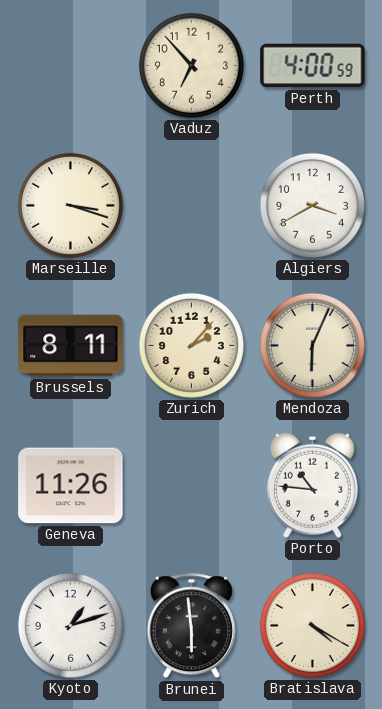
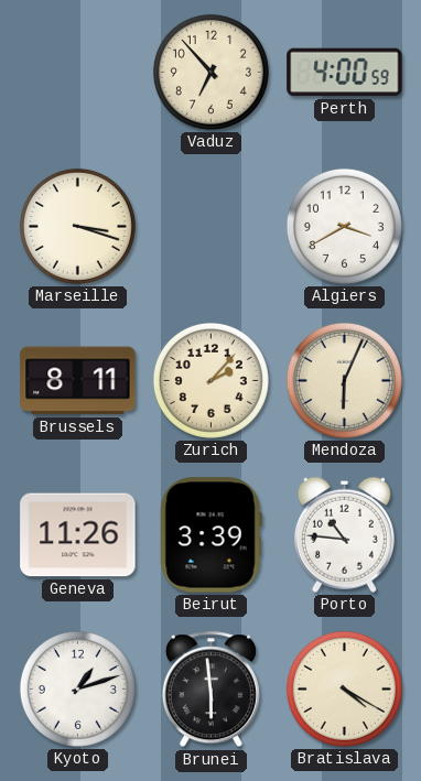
Beirut: none -> 3:39
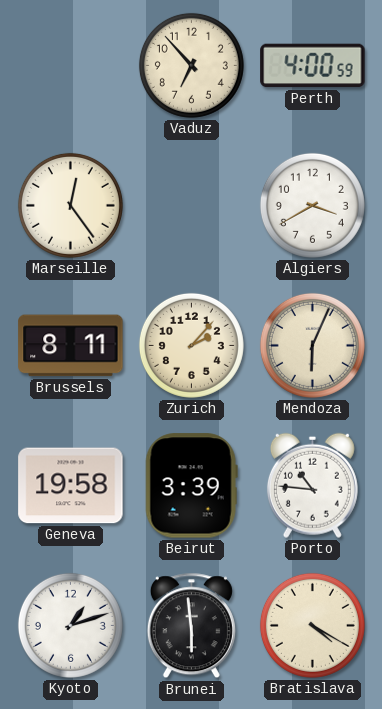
Marseille: 3:18 -> 12:24
Geneva: 11:26 -> 19:58
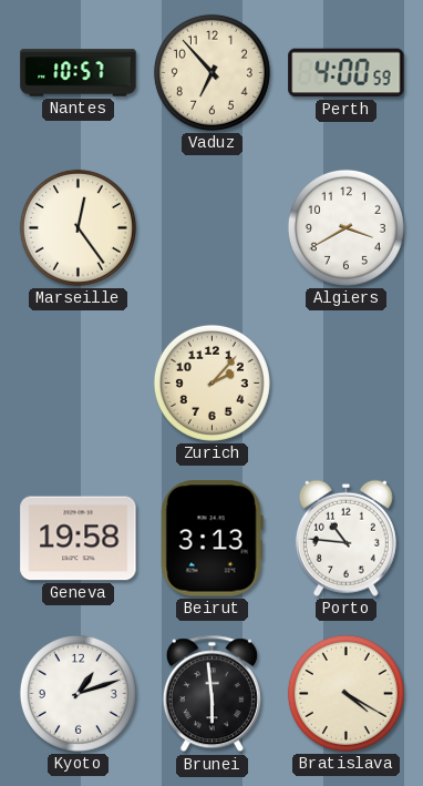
Nantes: none -> 10:57
Brussels: 8:11 -> none
Mendoza: 6:04 -> none
Beirut: 3:39 -> 3:13
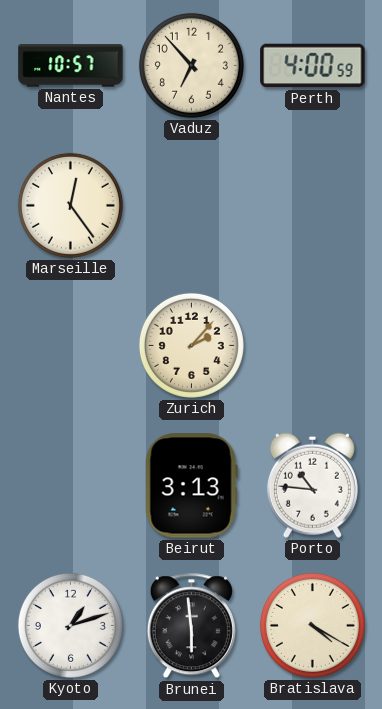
Algiers: 3:40 -> none
Geneva: 19:58 -> none
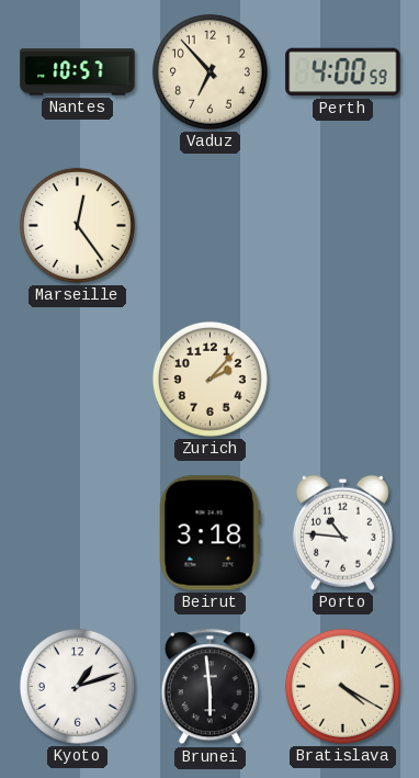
Beirut: 3:13 -> 3:18
